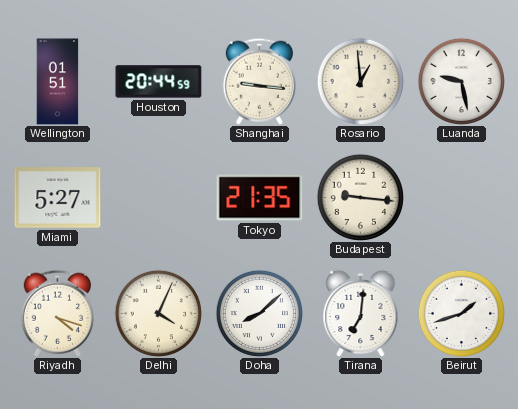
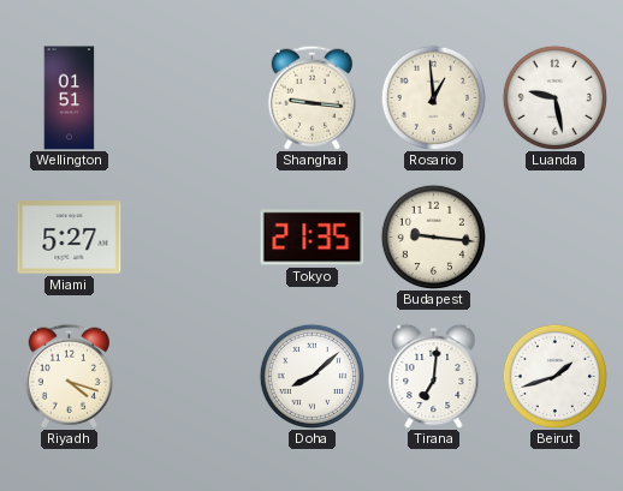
Houston: 20:44 -> none
Delhi: 4:04 -> none
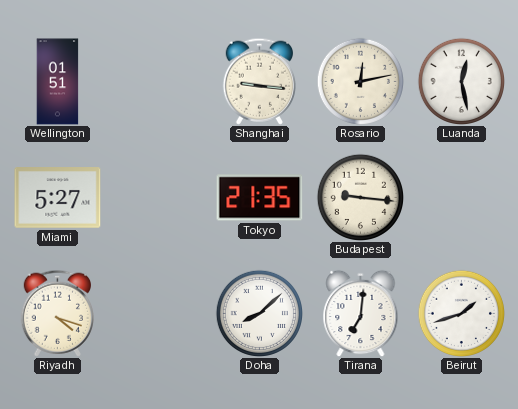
Rosario: 12:59 -> 12:13
Luanda: 9:28 -> 12:28
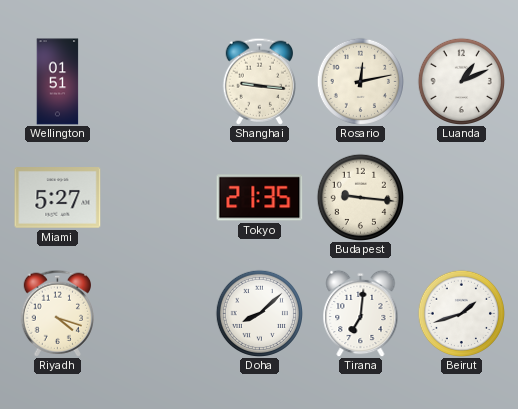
Luanda: 12:28 -> 1:11
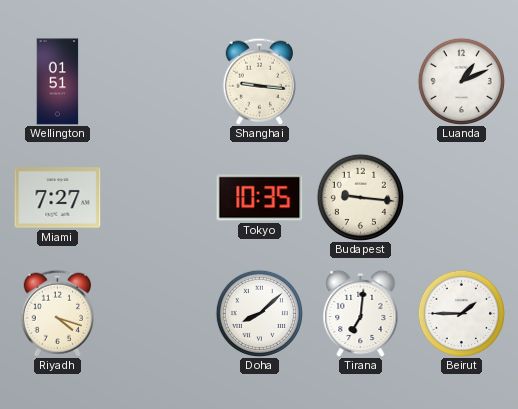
Rosario: 12:13 -> none
Miami: 5:27 -> 7:27
Tokyo: 21:35 -> 10:35
Beirut: 1:42 -> 1:45
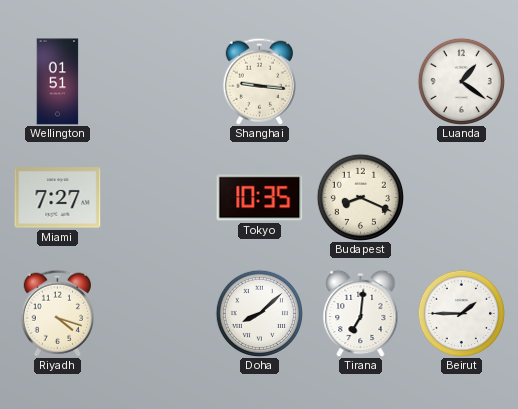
Luanda: 1:11 -> 1:21
Budapest: 9:16 -> 8:19
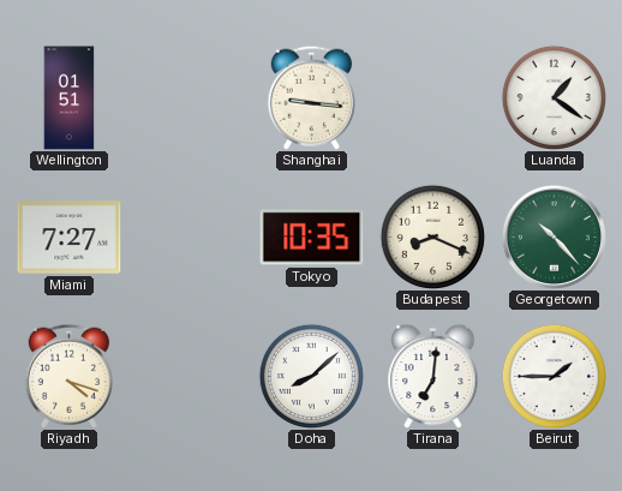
Georgetown: none -> 10:23
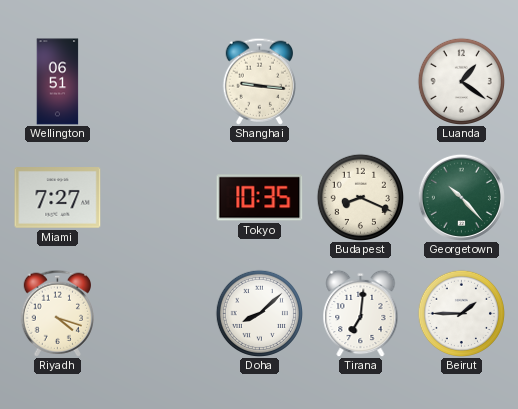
Wellington: 01:51 -> 06:51
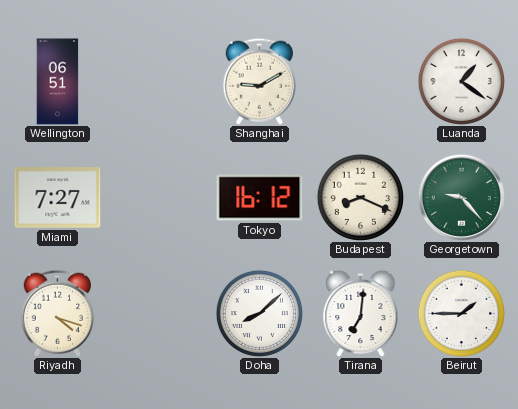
Shanghai: 9:16 -> 9:10
Tokyo: 10:35 -> 16:12
Georgetown: 10:23 -> 9:23
